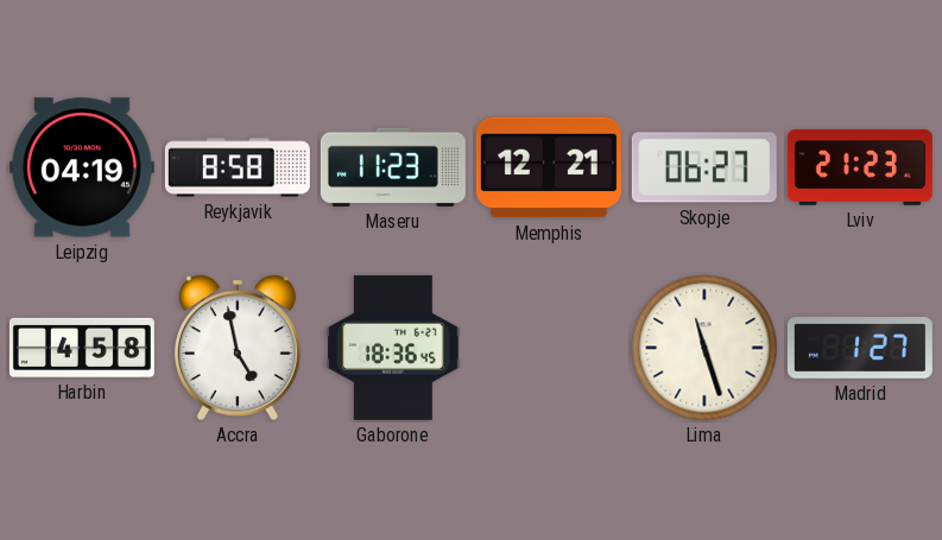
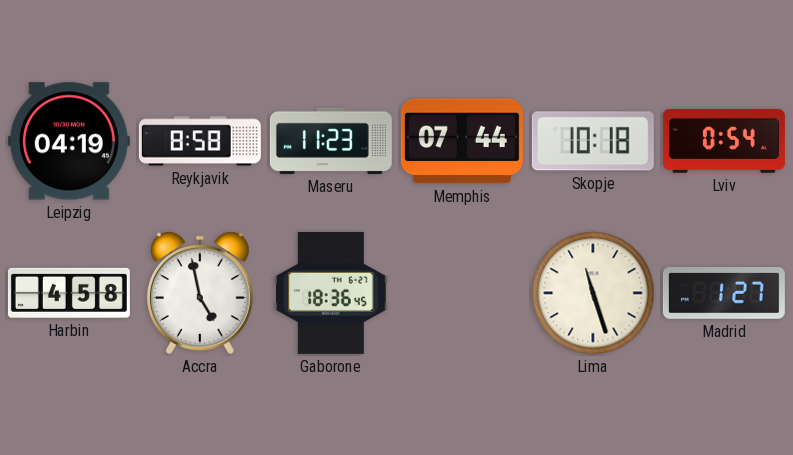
Memphis: 12:21 -> 07:44
Skopje: 06:27 -> 10:18
Lviv: 21:23 -> 0:54
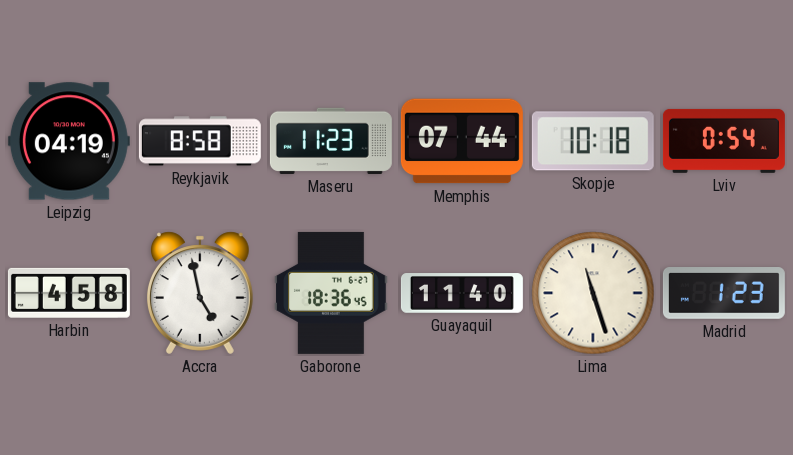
Guayaquil: none -> 11:40
Madrid: 1:27 -> 1:23
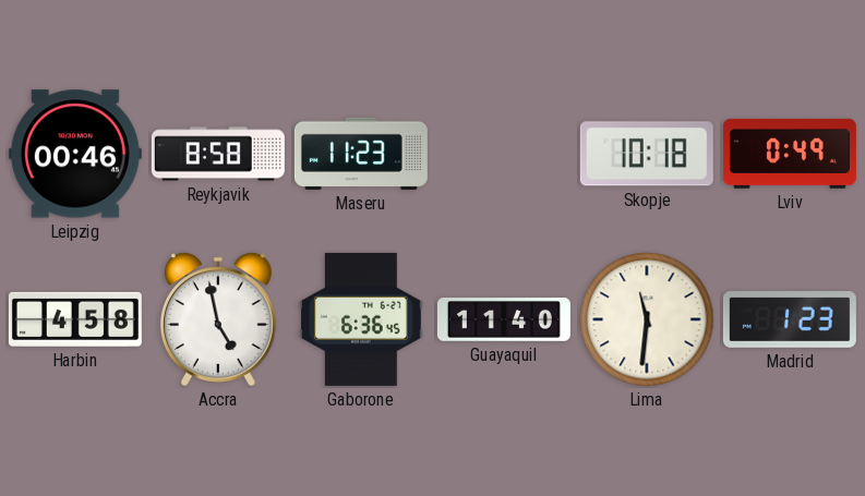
Leipzig: 04:19 -> 00:46
Memphis: 07:44 -> none
Lviv: 0:54 -> 0:49
Gaborone: 18:36 -> 6:36
Lima: 11:27 -> 11:31
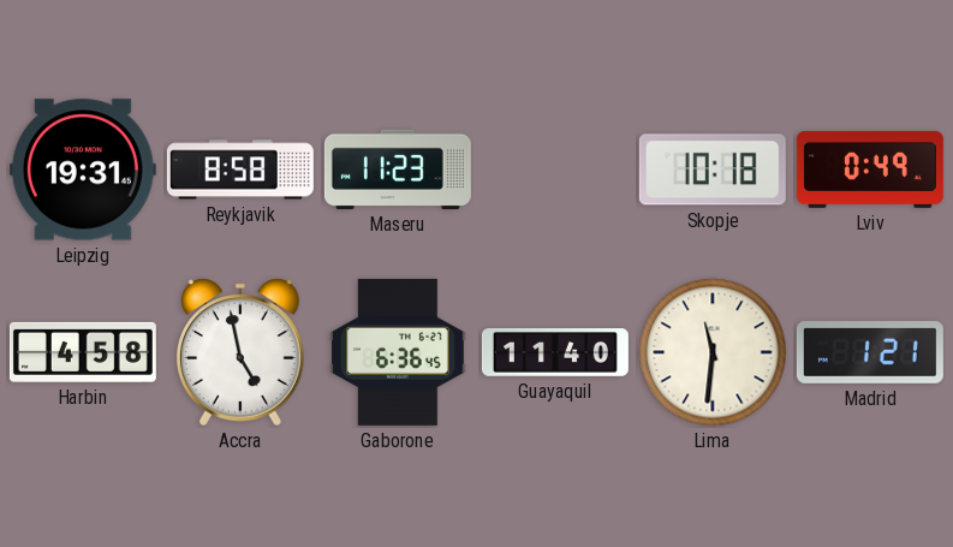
Leipzig: 00:46 -> 19:31
Madrid: 1:23 -> 1:21
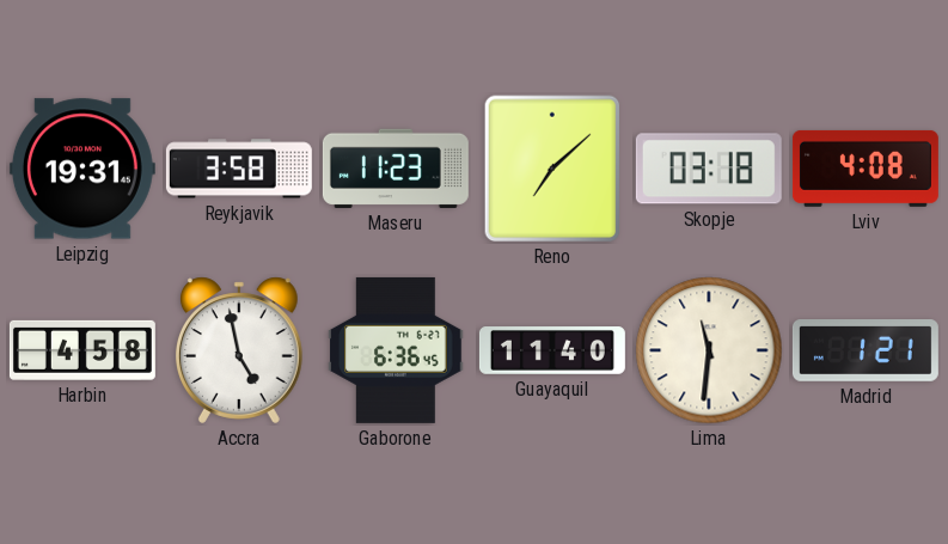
Reykjavik: 8:58 -> 3:58
Reno: none -> 7:08
Skopje: 10:18 -> 03:18
Lviv: 0:49 -> 4:08
